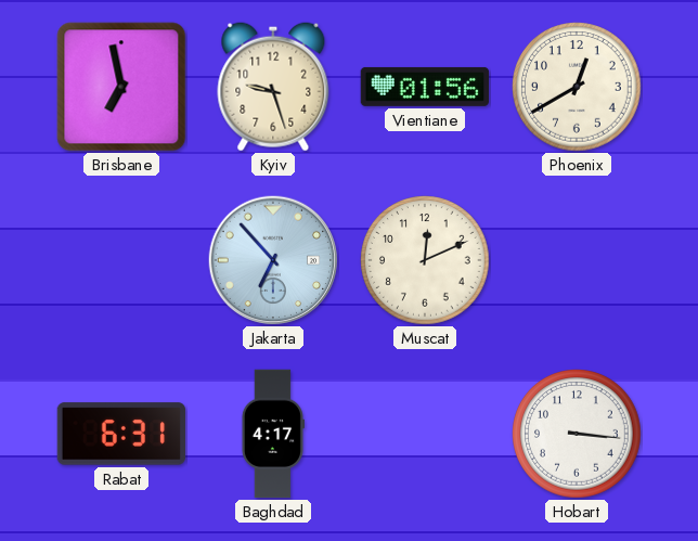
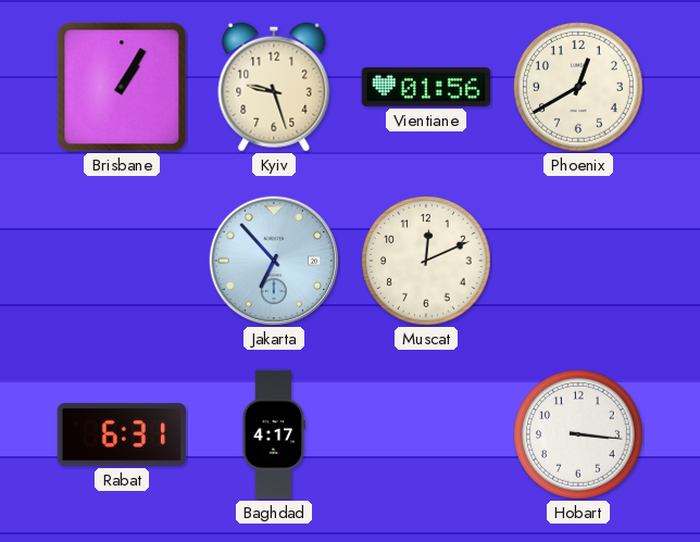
Brisbane: 6:58 -> 1:05
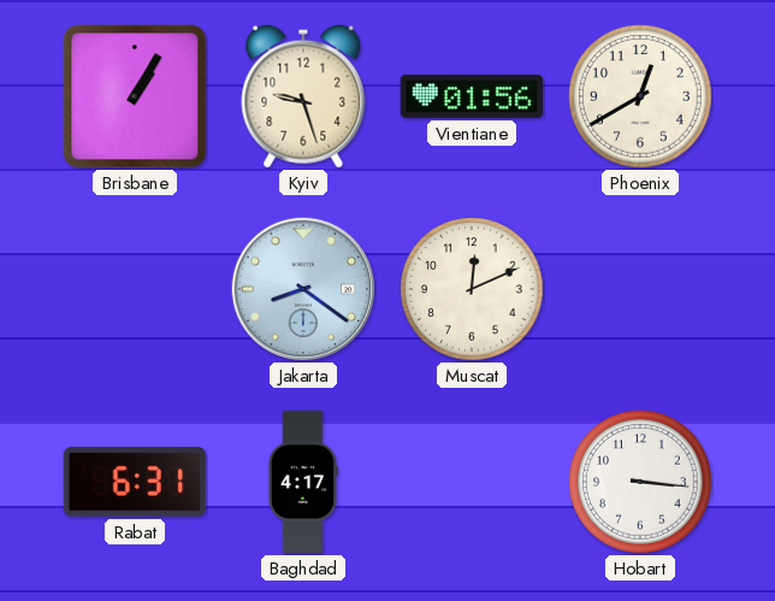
Jakarta: 6:53 -> 8:21
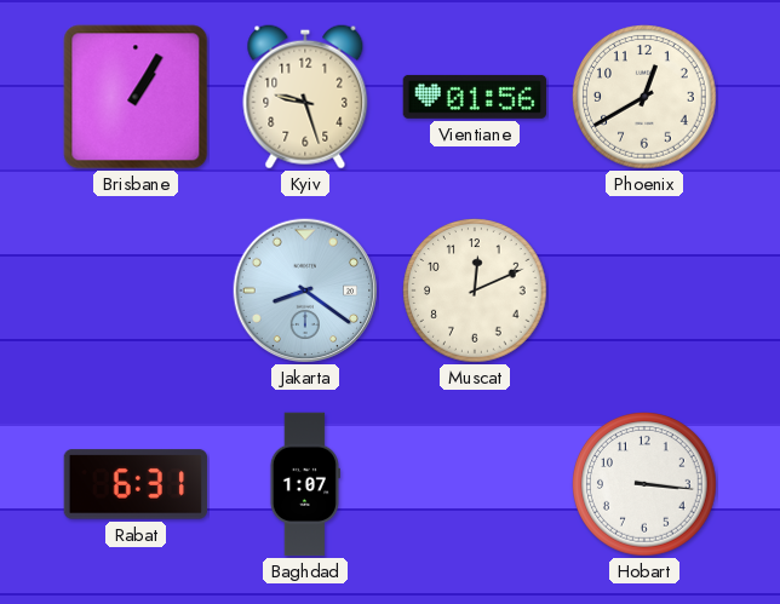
Baghdad: 4:17 -> 1:07
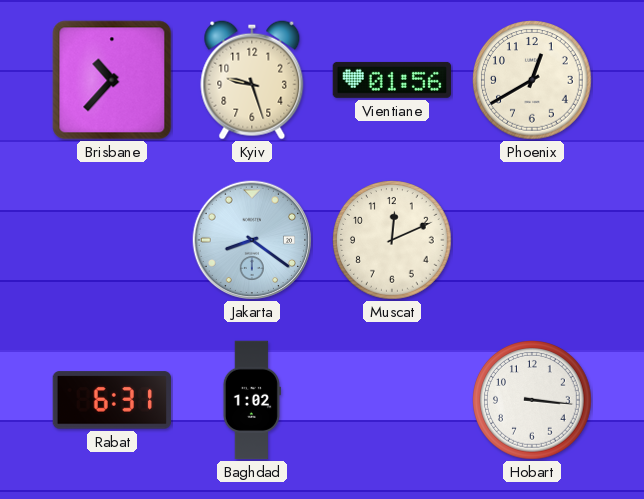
Brisbane: 1:05 -> 10:37
Baghdad: 1:07 -> 1:02
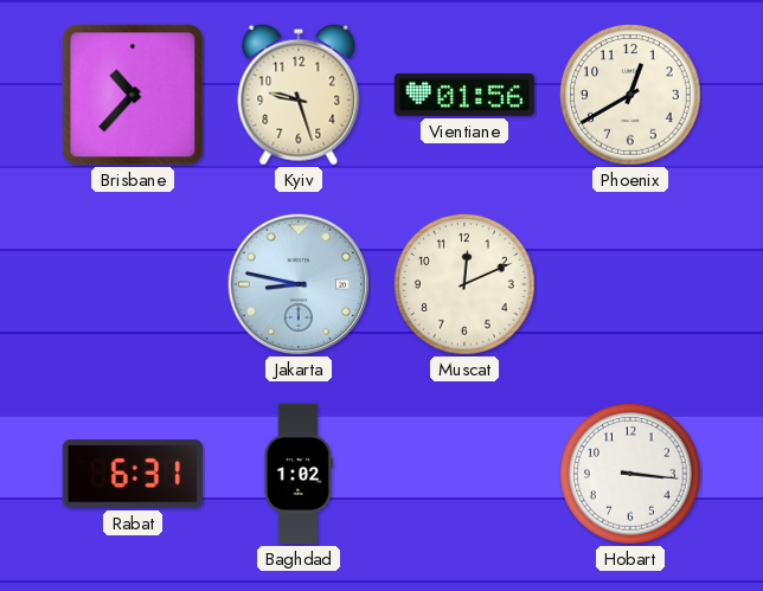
Jakarta: 8:21 -> 8:47
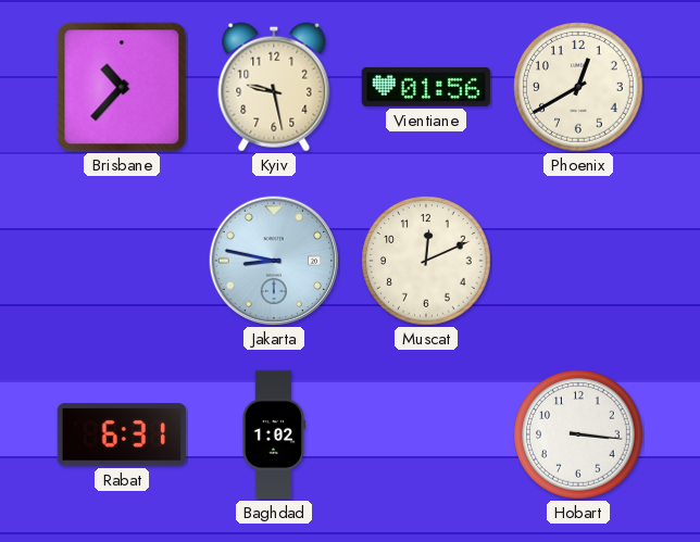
Kyiv: 9:27 -> 9:28
